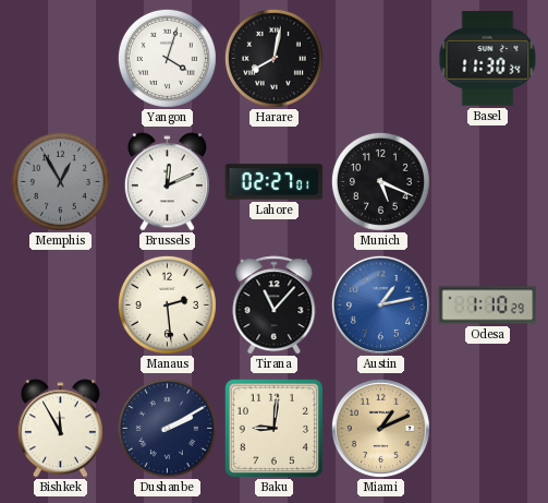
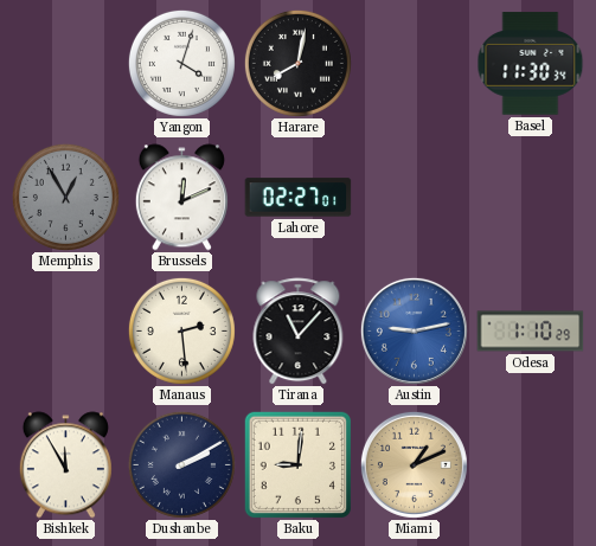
Munich: 5:19 -> none
Austin: 1:13 -> 9:13
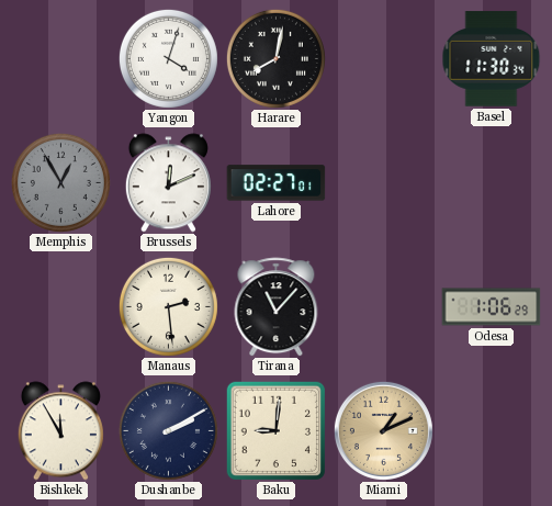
Austin: 9:13 -> none
Odesa: 1:10 -> 1:06
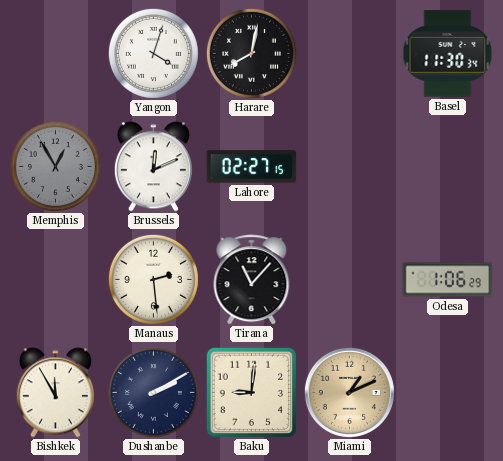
Lahore: 02:27:01 -> 02:27:15
